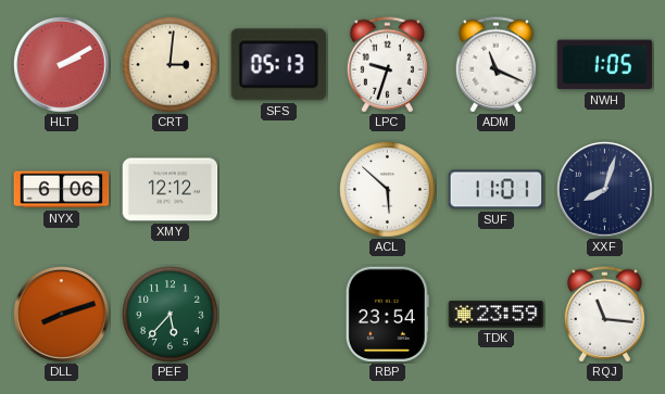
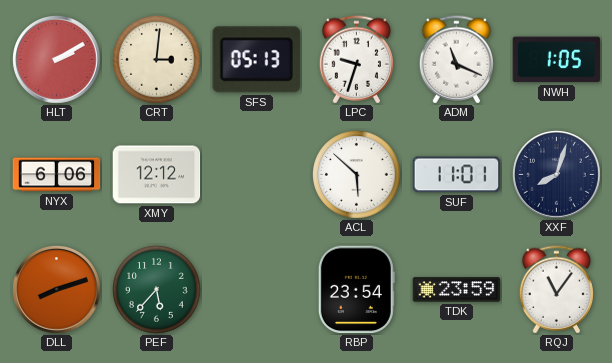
RQJ: 11:16 -> 11:06
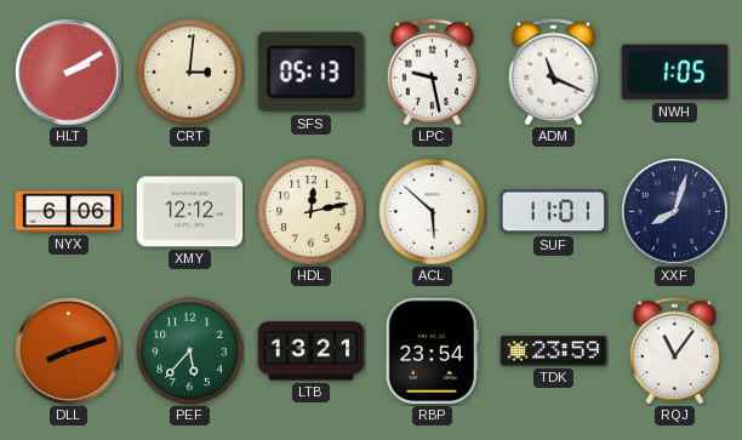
LPC: 9:33 -> 9:28
HDL: none -> 12:13
LTB: none -> 13:21
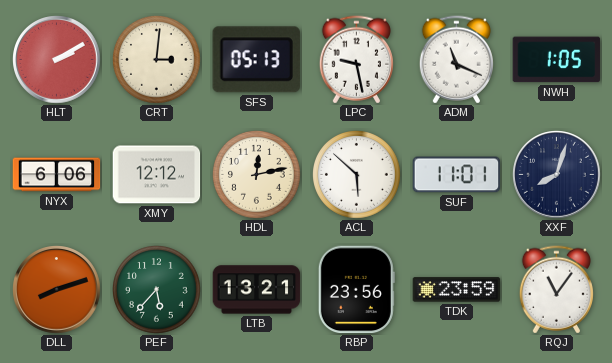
RBP: 23:54 -> 23:56
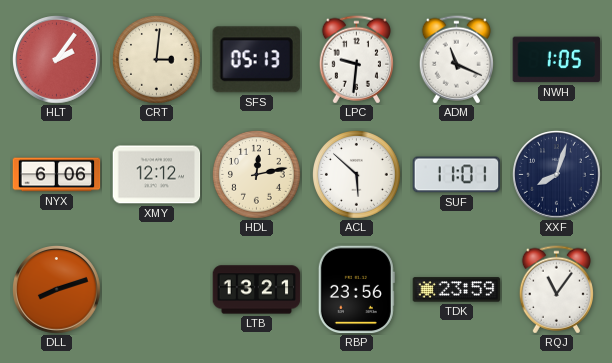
HLT: 2:10 -> 2:06
LPC: 9:28 -> 9:31
PEF: 5:37 -> none
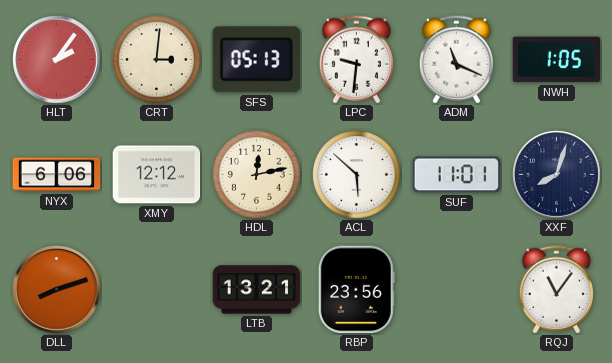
TDK: 23:59 -> none
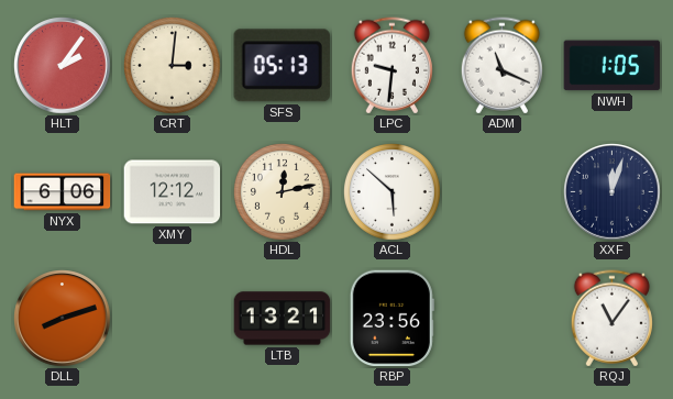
SUF: 11:01 -> none
XXF: 8:03 -> 12:03
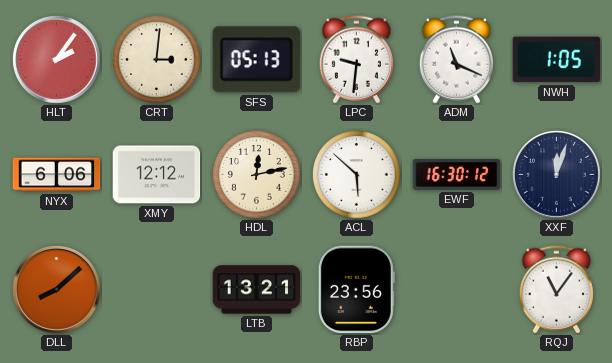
EWF: none -> 16:30
DLL: 8:12 -> 8:08
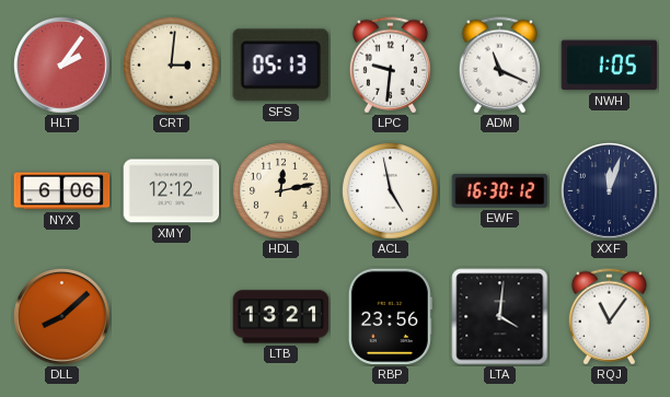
ACL: 5:52 -> 4:58
LTA: none -> 4:01
